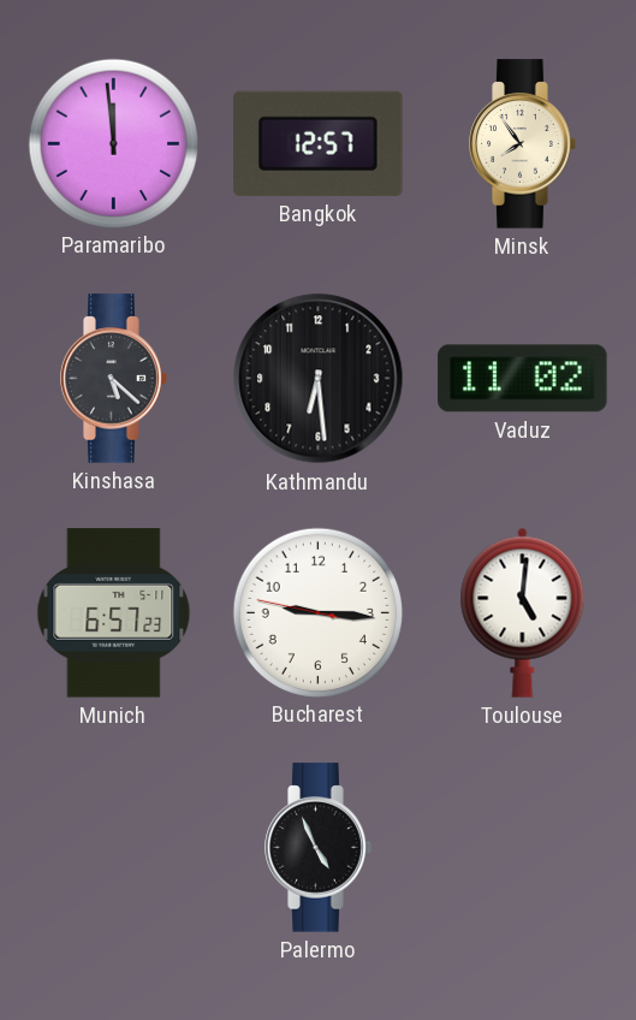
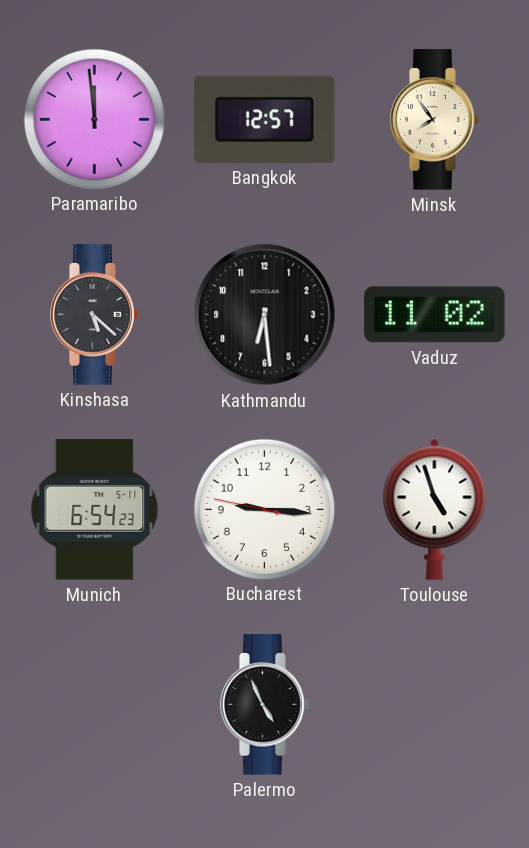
Munich: 6:57 -> 6:54
Toulouse: 5:01 -> 4:57
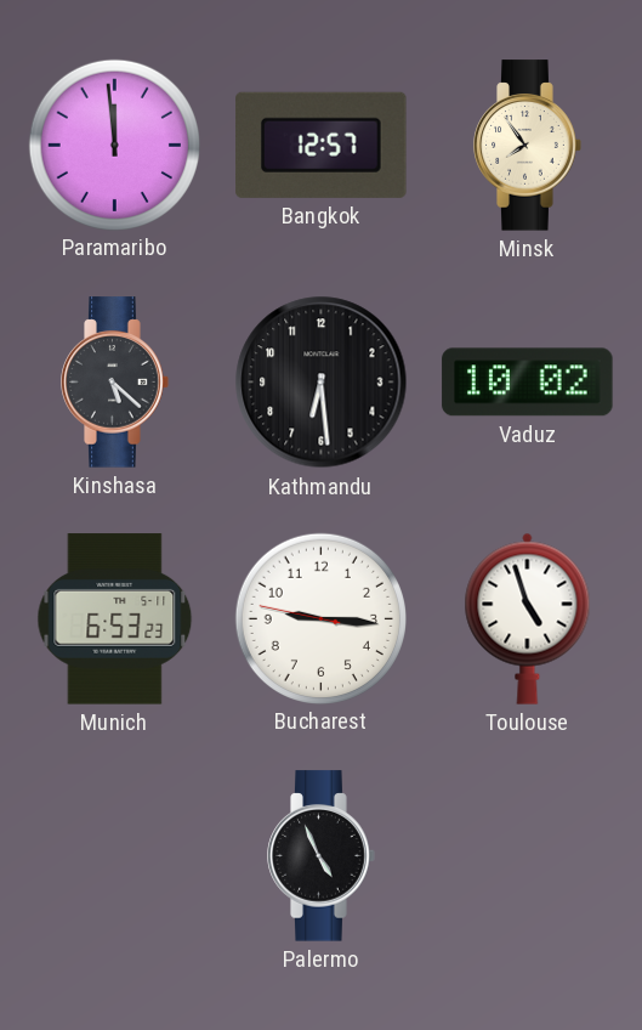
Vaduz: 11:02 -> 10:02
Munich: 6:54 -> 6:53
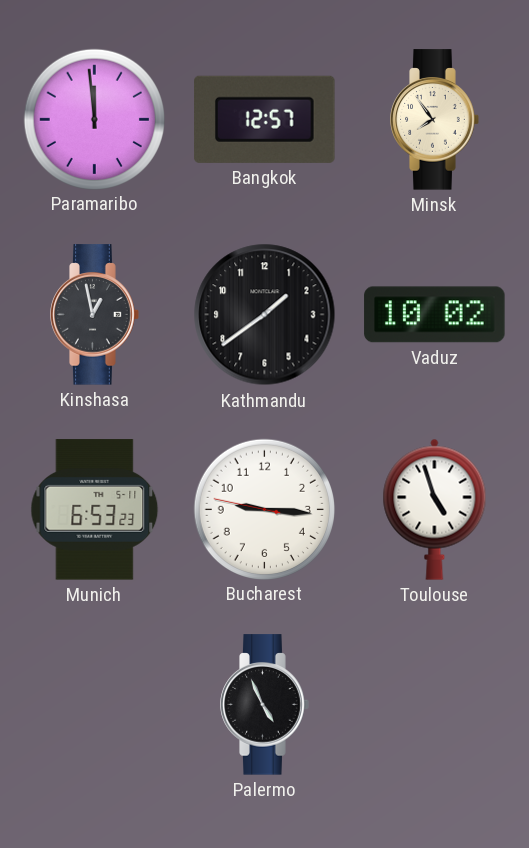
Kinshasa: 5:22 -> 12:58
Kathmandu: 6:29 -> 1:39
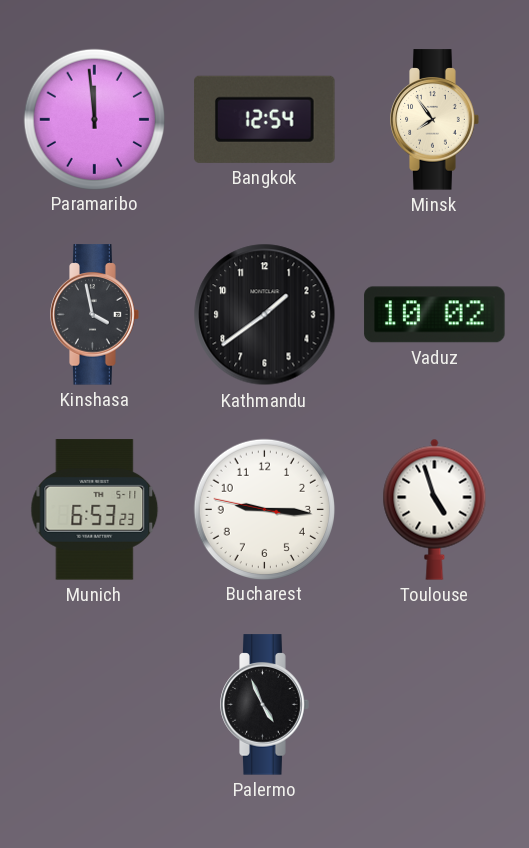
Bangkok: 12:57 -> 12:54
Kinshasa: 12:58 -> 3:58
